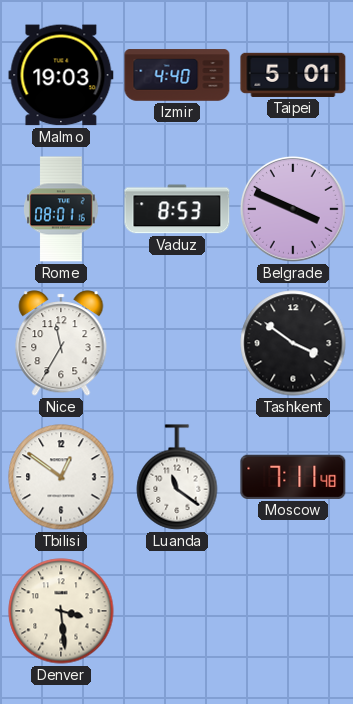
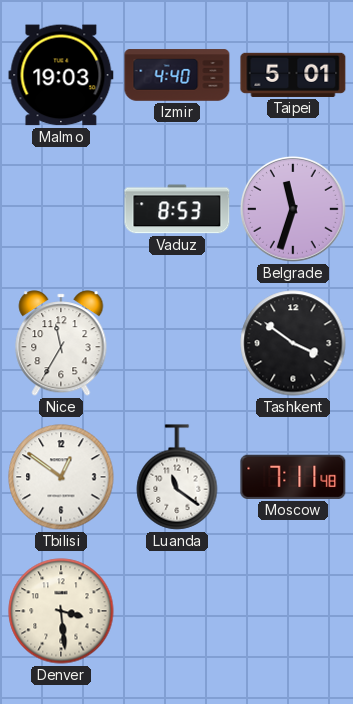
Rome: 08:01 -> none
Belgrade: 3:49 -> 11:33
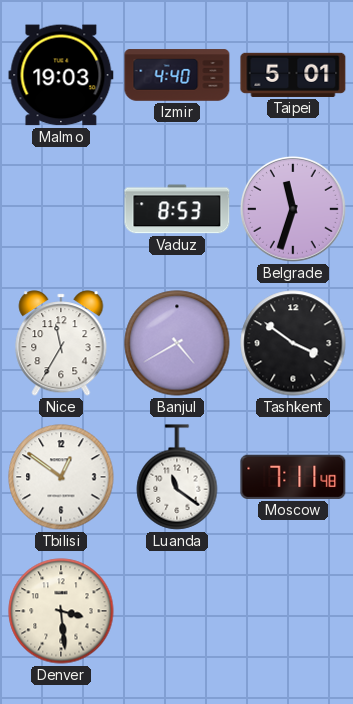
Banjul: none -> 4:40
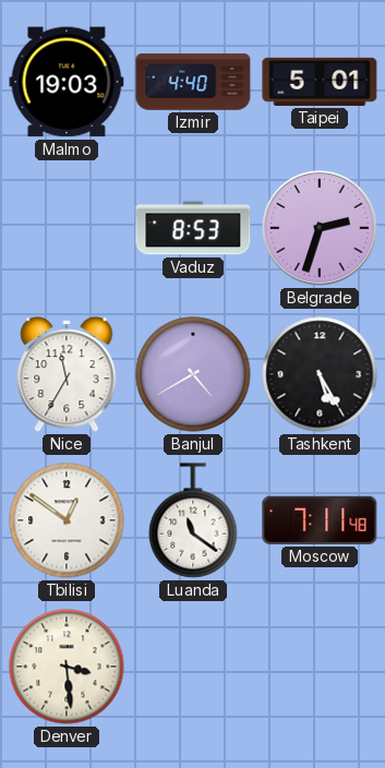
Belgrade: 11:33 -> 2:33
Tashkent: 3:51 -> 5:25
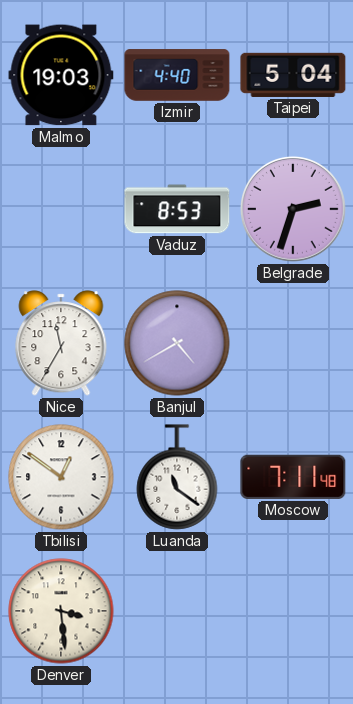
Taipei: 5:01 -> 5:04
Tashkent: 5:25 -> none
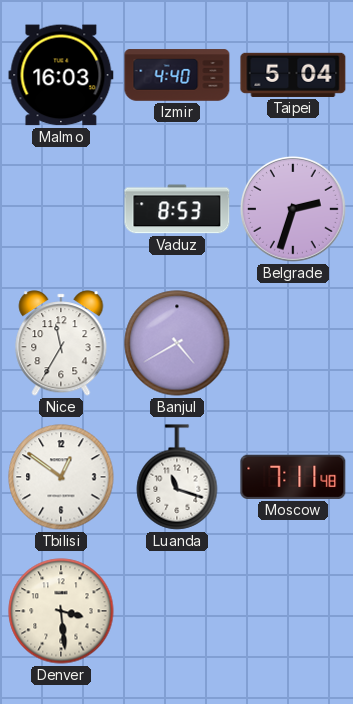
Malmo: 19:03 -> 16:03
Luanda: 11:21 -> 11:18
